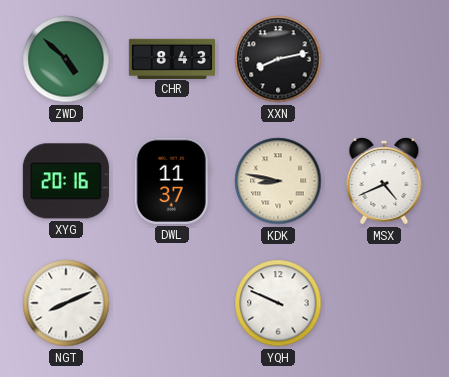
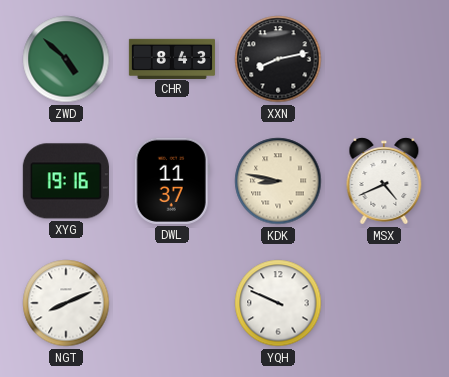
XYG: 20:16 -> 19:16
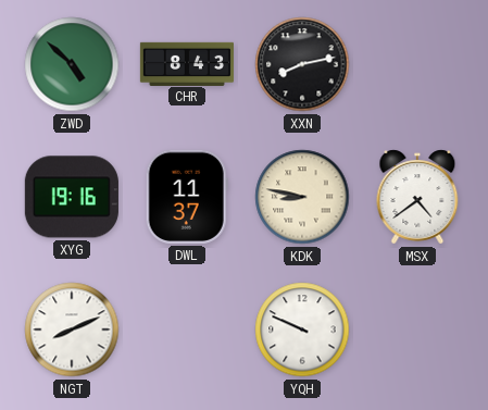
MSX: 4:41 -> 4:39
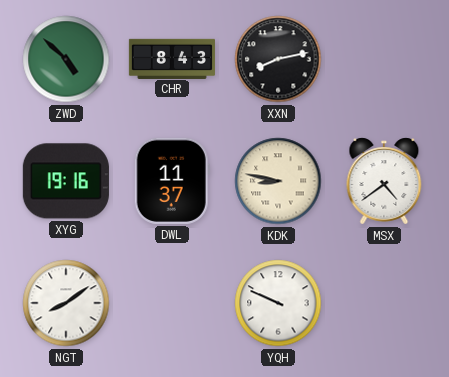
NGT: 8:11 -> 8:09
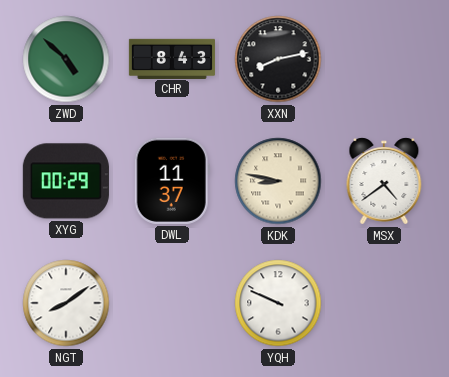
XYG: 19:16 -> 00:29
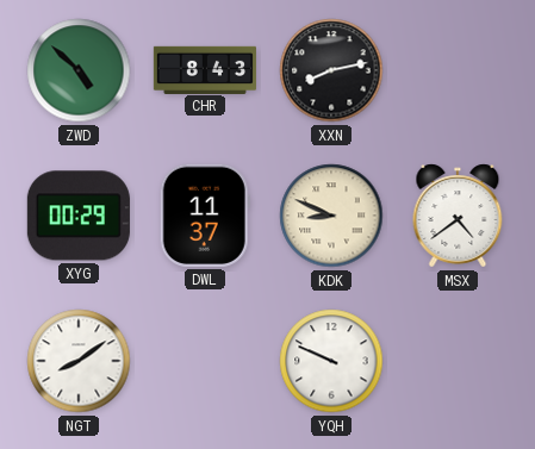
KDK: 8:47 -> 8:49
